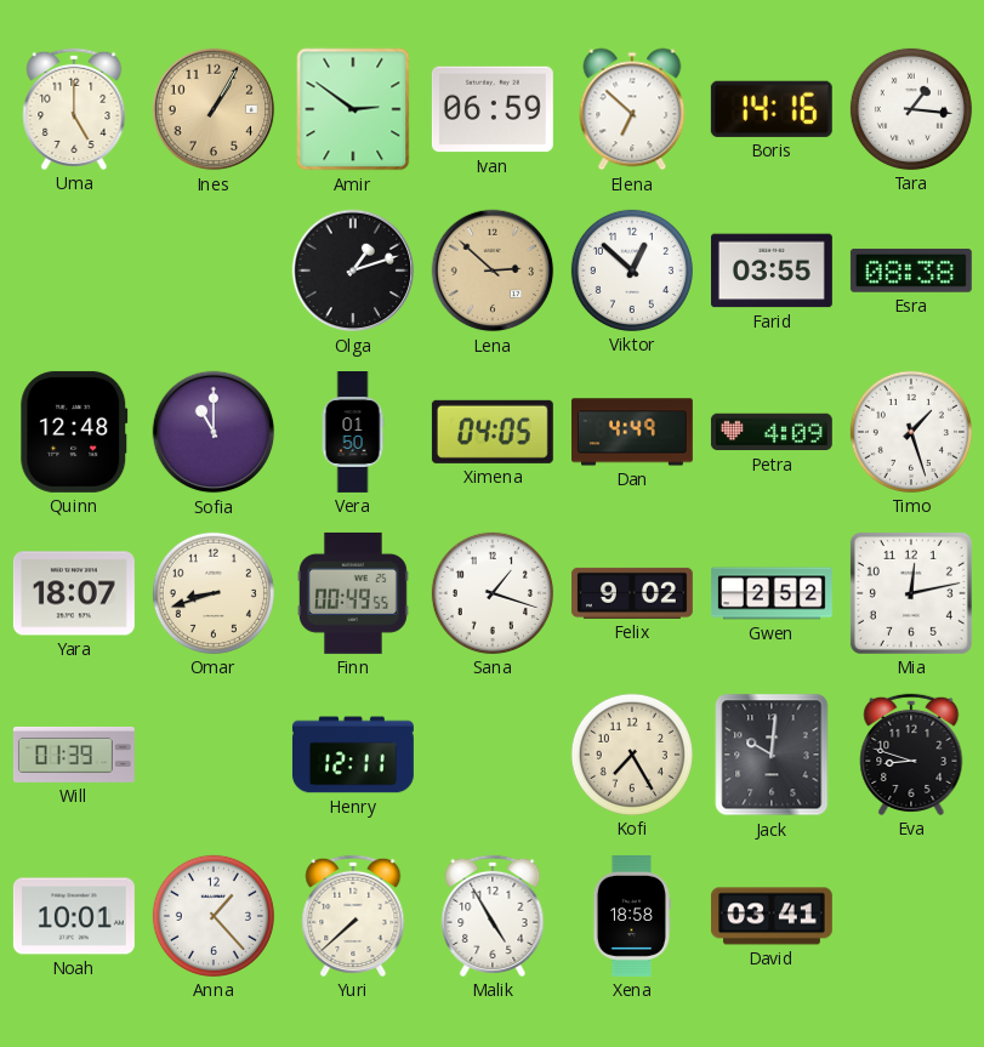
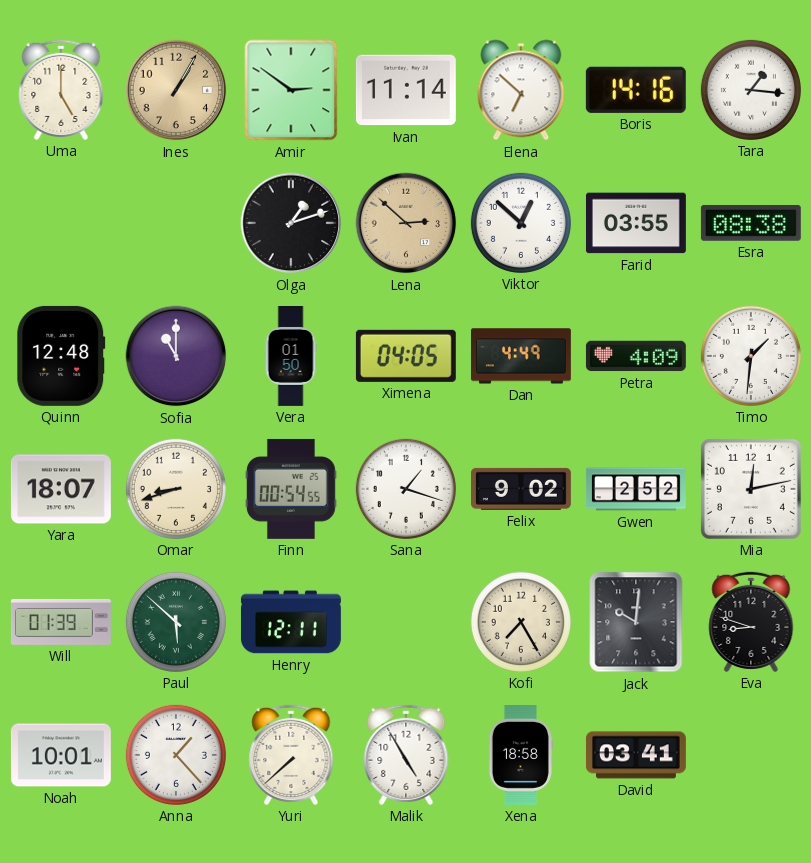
Ivan: 06:59 -> 11:14
Timo: 1:27 -> 1:31
Finn: 00:49 -> 00:54
Paul: none -> 5:52
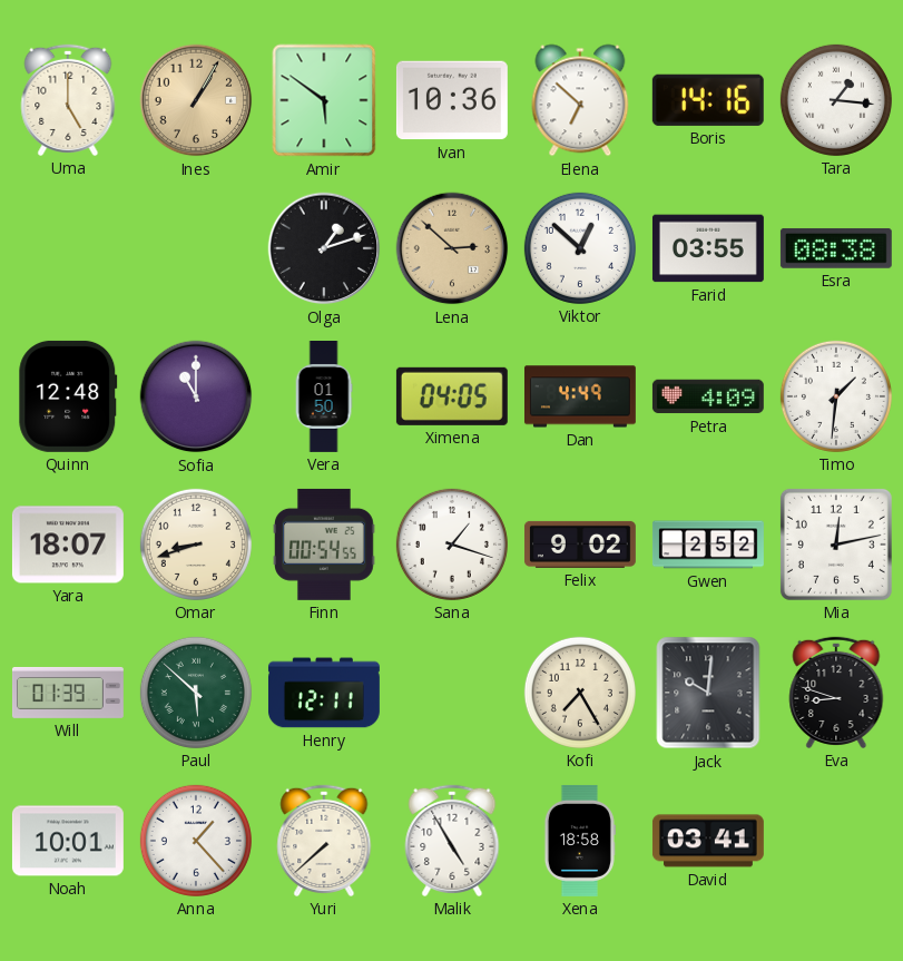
Amir: 2:51 -> 5:51
Ivan: 11:14 -> 10:36
